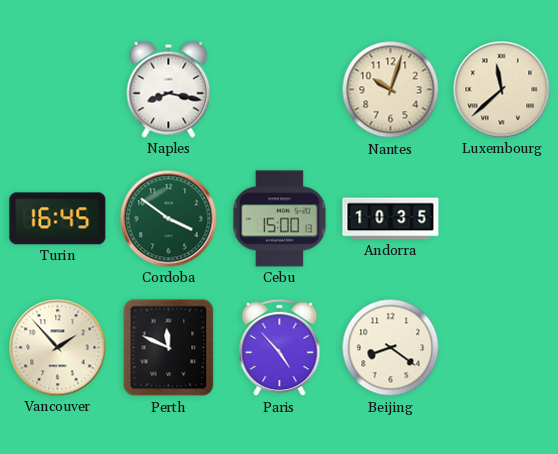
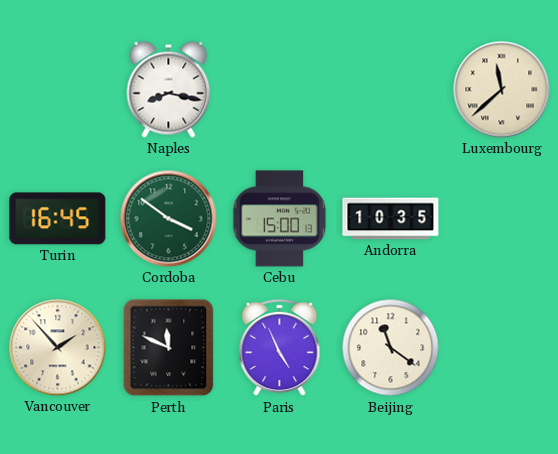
Nantes: 10:03 -> none
Paris: 4:53 -> 4:56
Beijing: 8:21 -> 11:21
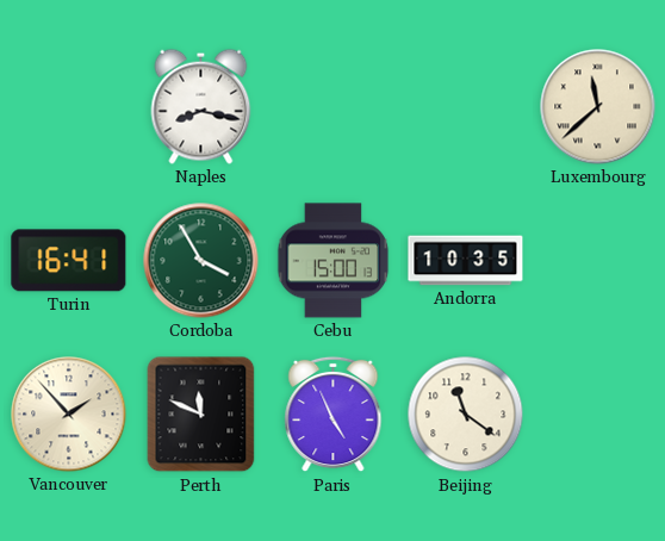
Turin: 16:45 -> 16:41
Cordoba: 3:51 -> 3:55
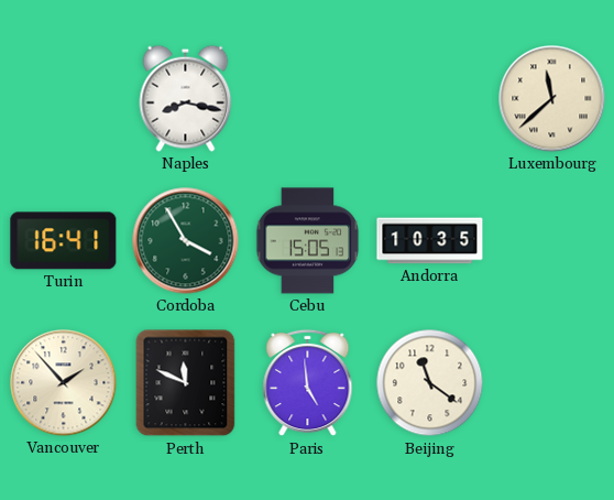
Cebu: 15:00 -> 15:05
Paris: 4:56 -> 4:59
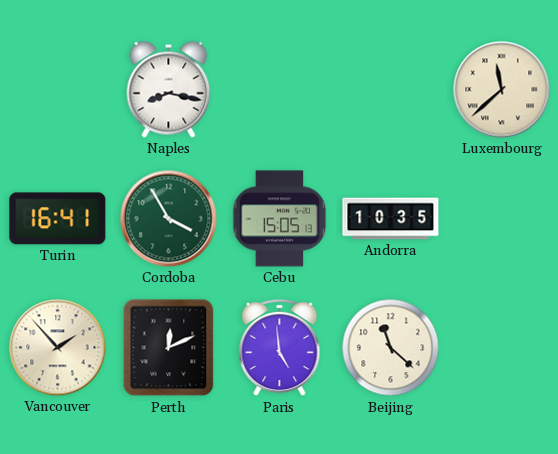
Perth: 11:49 -> 12:11
Beijing: 11:21 -> 11:22
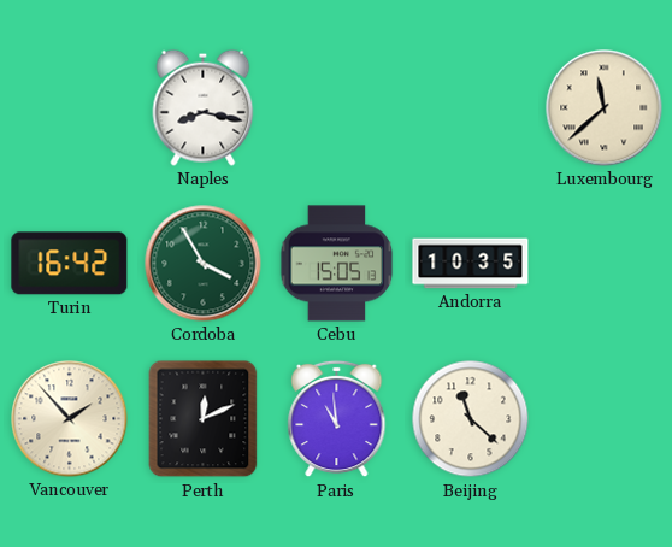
Turin: 16:41 -> 16:42
Paris: 4:59 -> 10:59
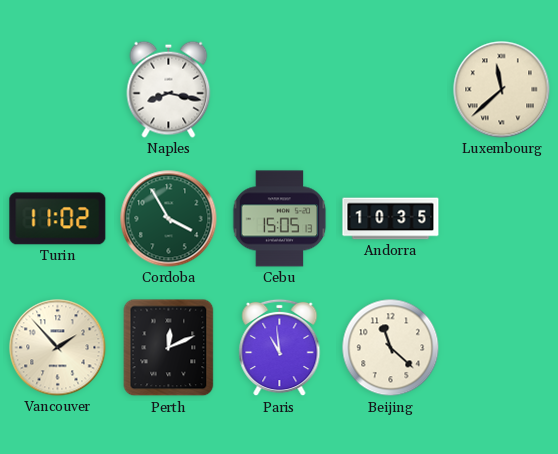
Turin: 16:42 -> 11:02
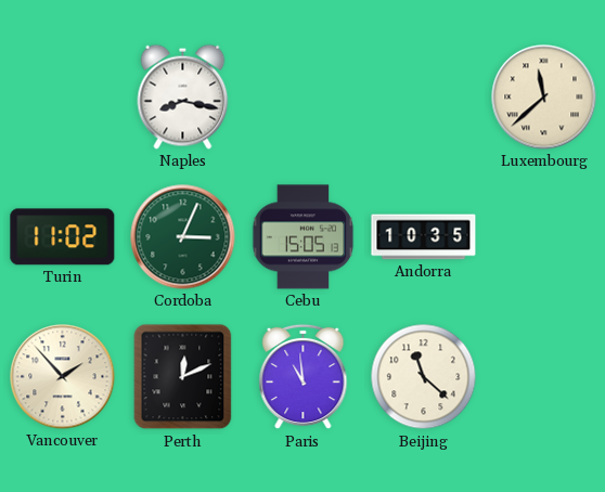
Cordoba: 3:55 -> 3:04
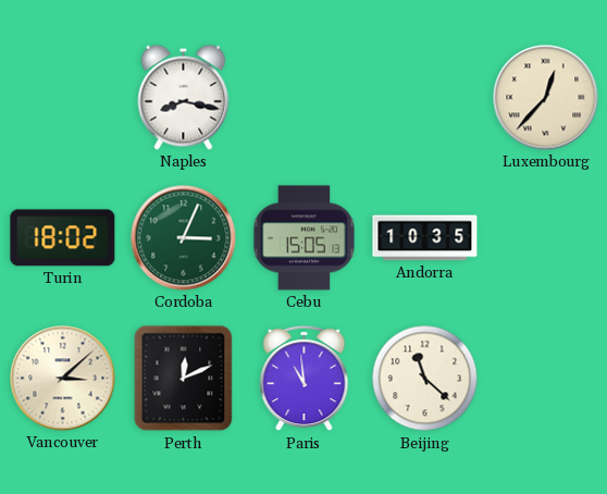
Luxembourg: 11:38 -> 12:37
Turin: 11:02 -> 18:02
Vancouver: 1:53 -> 3:08
